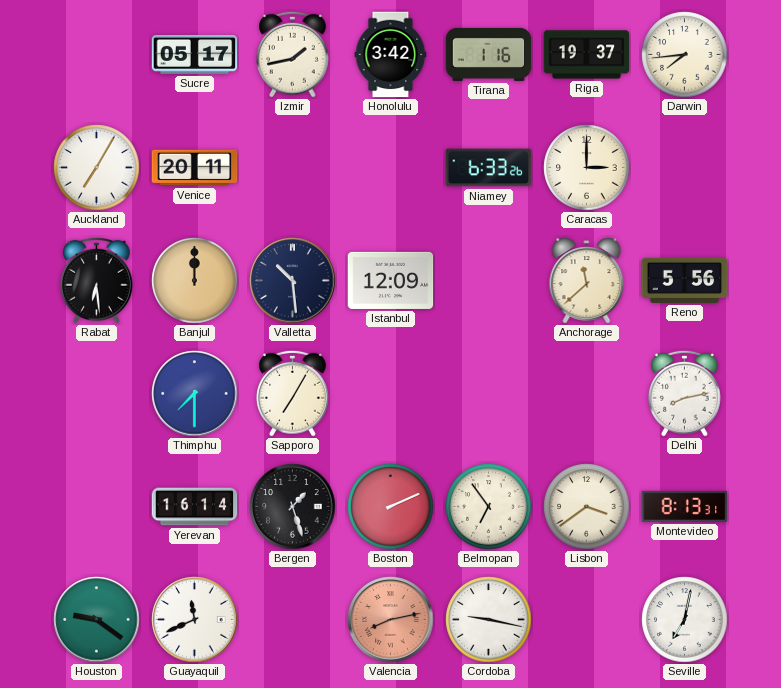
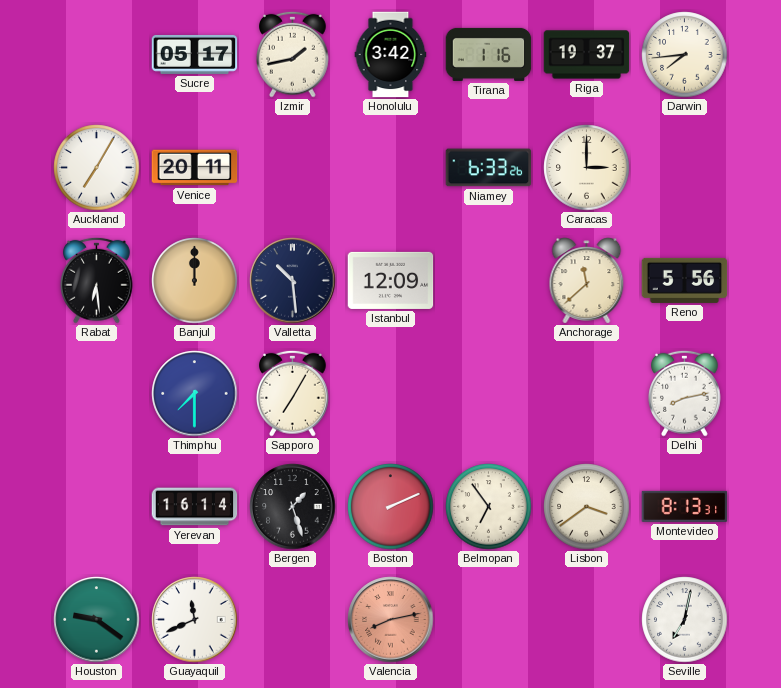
Cordoba: 9:17 -> none
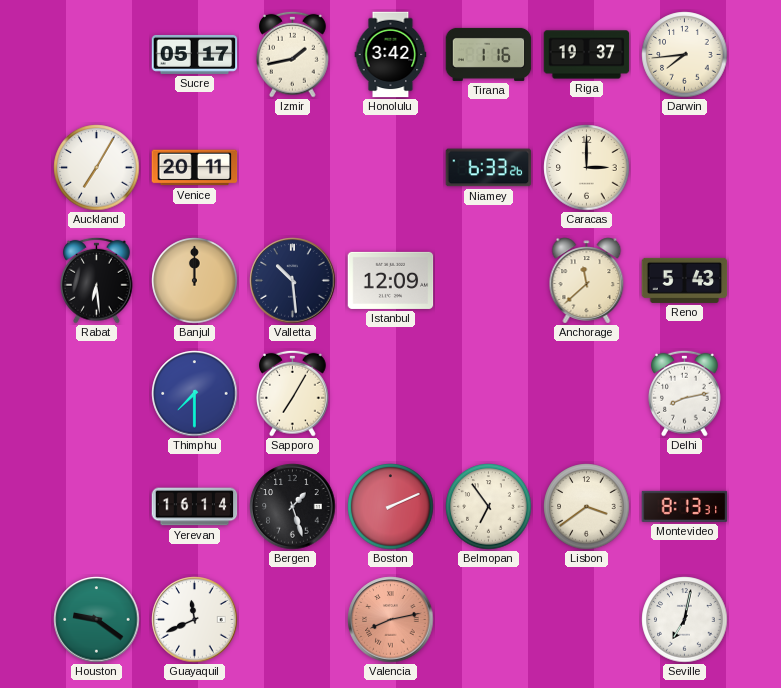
Reno: 5:56 -> 5:43
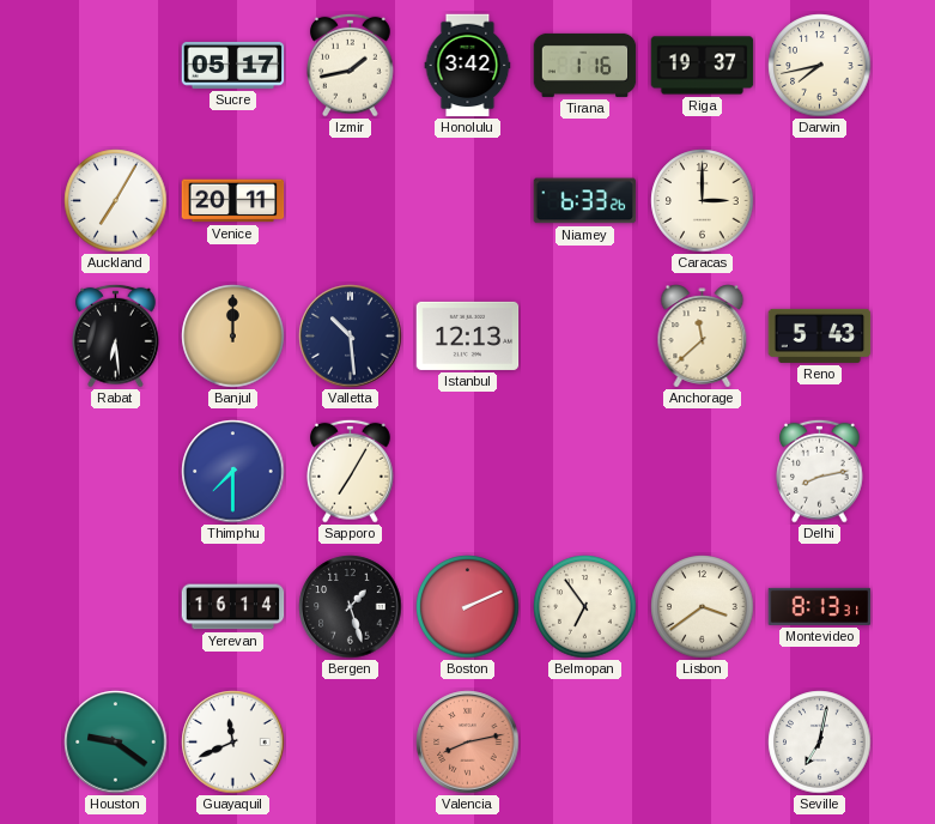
Darwin: 7:44 -> 7:43
Istanbul: 12:09 -> 12:13
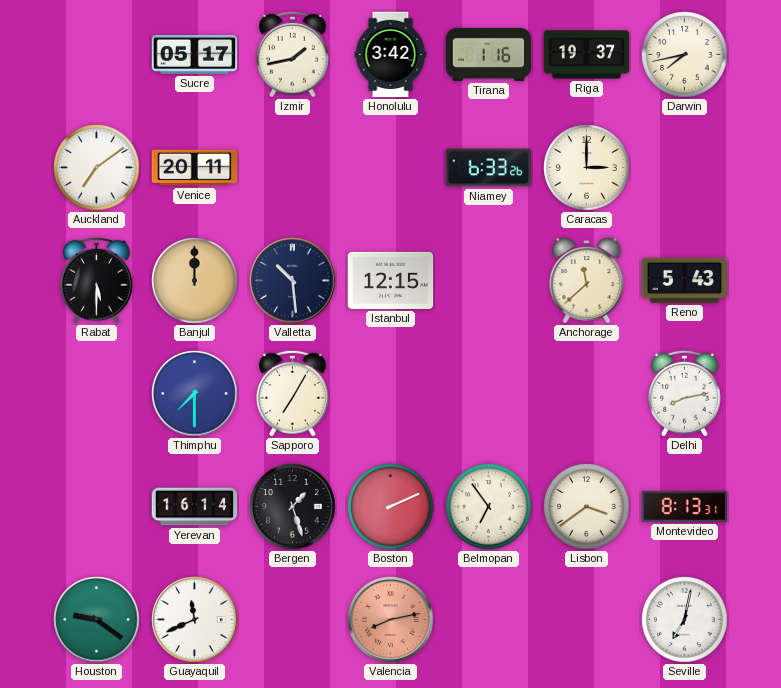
Auckland: 7:05 -> 7:09
Rabat: 6:29 -> 5:30
Istanbul: 12:13 -> 12:15
